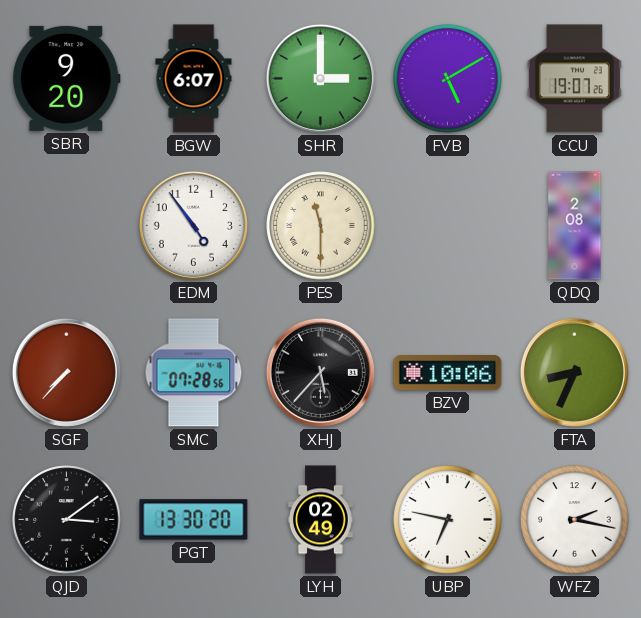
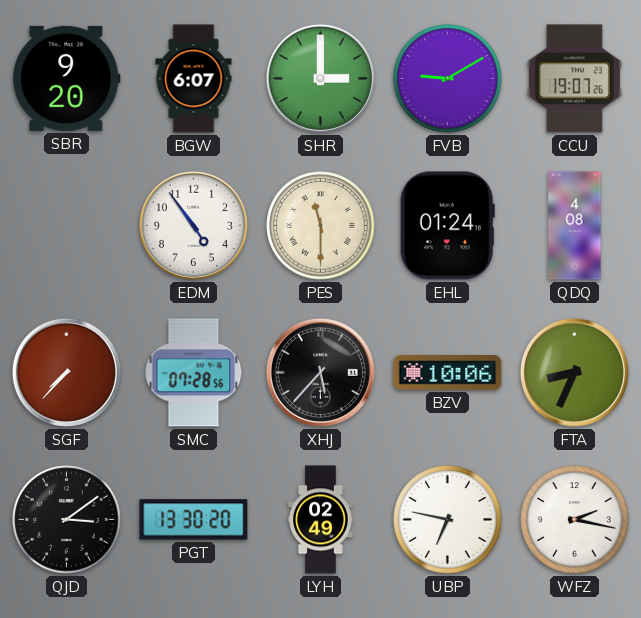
FVB: 5:10 -> 9:10
EHL: none -> 01:24
QDQ: 2:08 -> 4:08
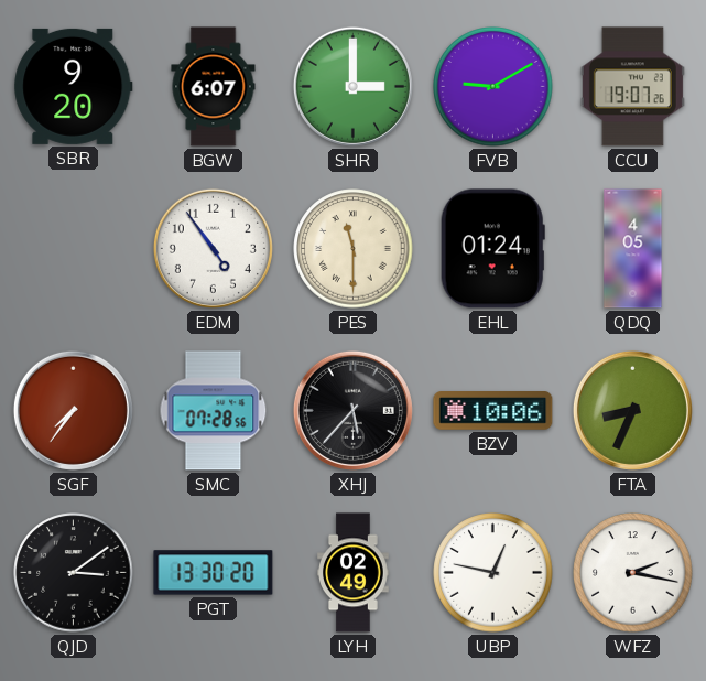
QDQ: 4:08 -> 4:05
SGF: 7:37 -> 7:36
UBP: 6:47 -> 12:47
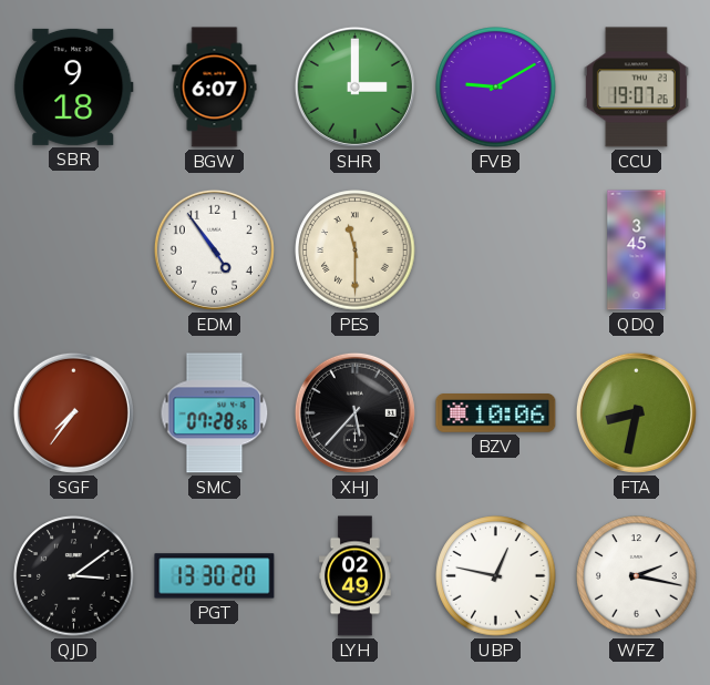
SBR: 9:20 -> 9:18
EHL: 01:24 -> none
QDQ: 4:05 -> 3:45
FTA: 8:34 -> 8:32
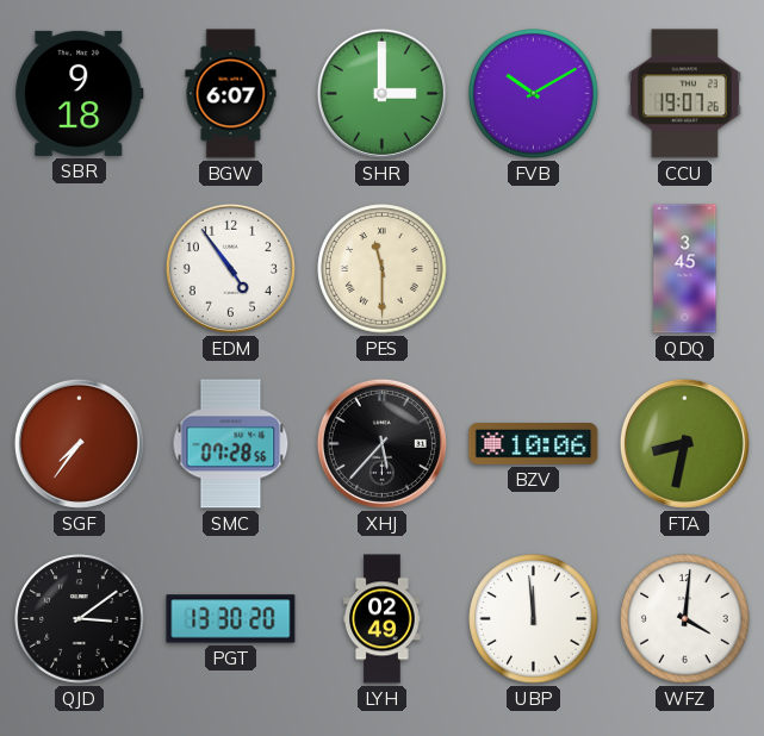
FVB: 9:10 -> 10:10
UBP: 12:47 -> 11:59
WFZ: 2:17 -> 4:01
